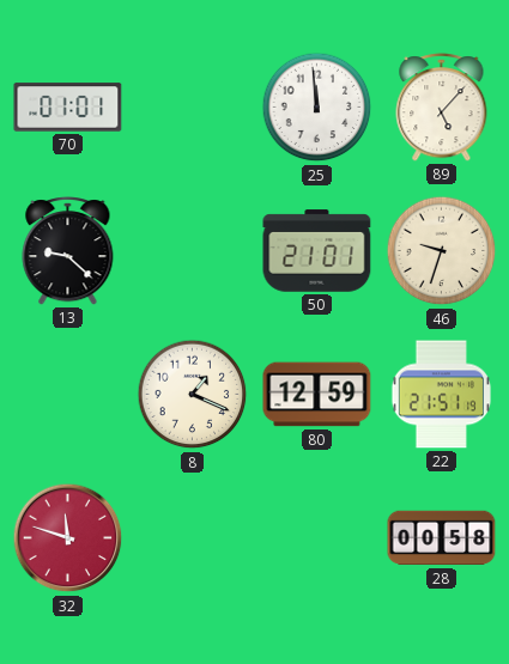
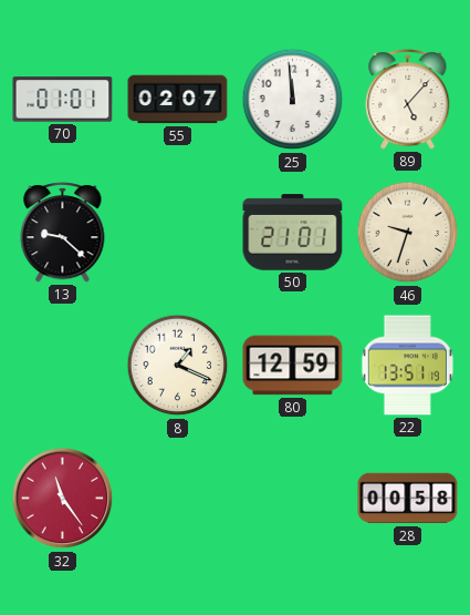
55: none -> 02:07
22: 21:51 -> 13:51
32: 11:48 -> 11:24
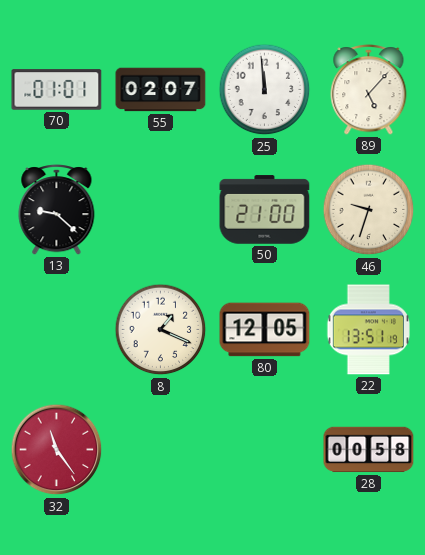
50: 21:01 -> 21:00
80: 12:59 -> 12:05
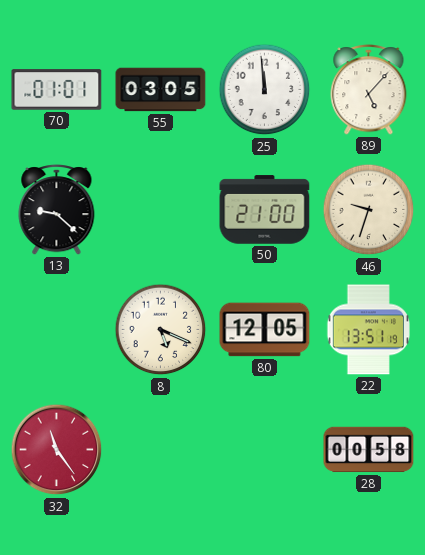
55: 02:07 -> 03:05
8: 1:19 -> 5:19
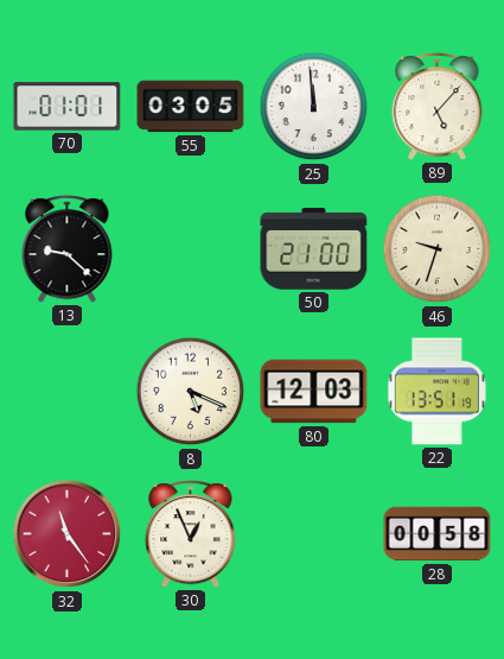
80: 12:05 -> 12:03
30: none -> 12:56
